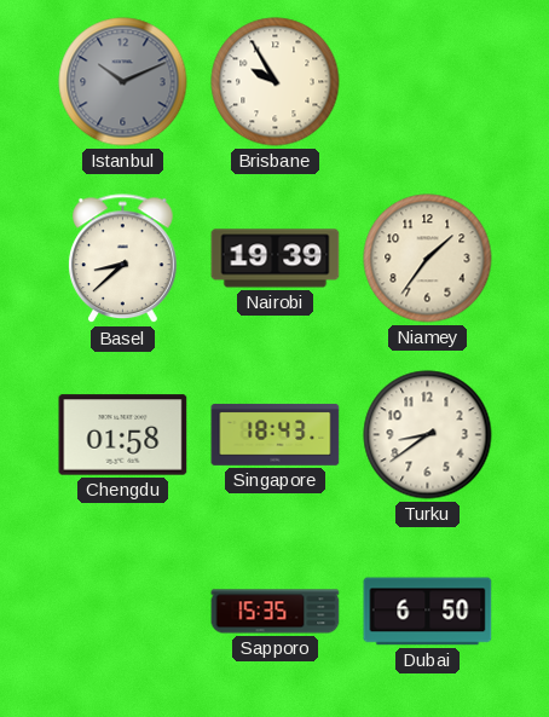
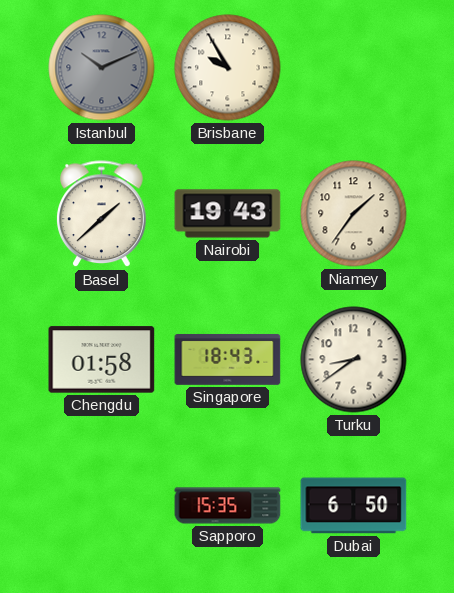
Basel: 8:38 -> 1:38
Nairobi: 19:39 -> 19:43
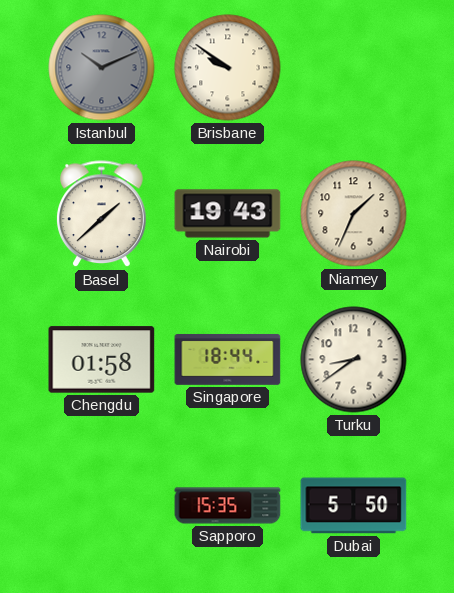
Brisbane: 9:55 -> 9:51
Niamey: 1:36 -> 1:34
Singapore: 18:43 -> 18:44
Dubai: 6:50 -> 5:50
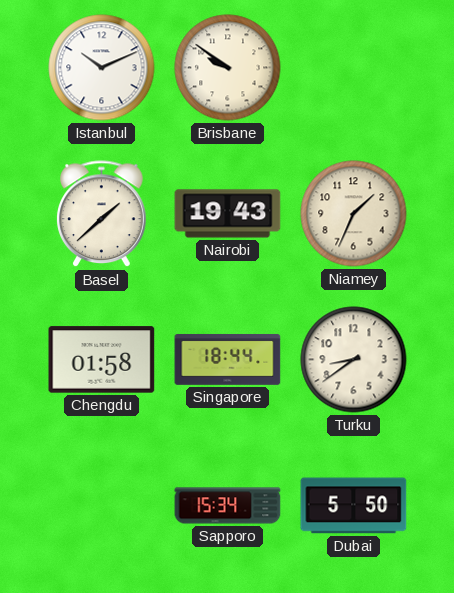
Istanbul dial: grey -> white
Sapporo: 15:35 -> 15:34
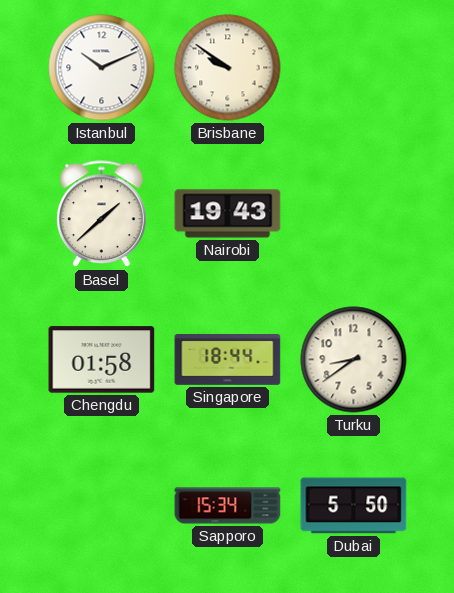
Niamey: 1:34 -> none
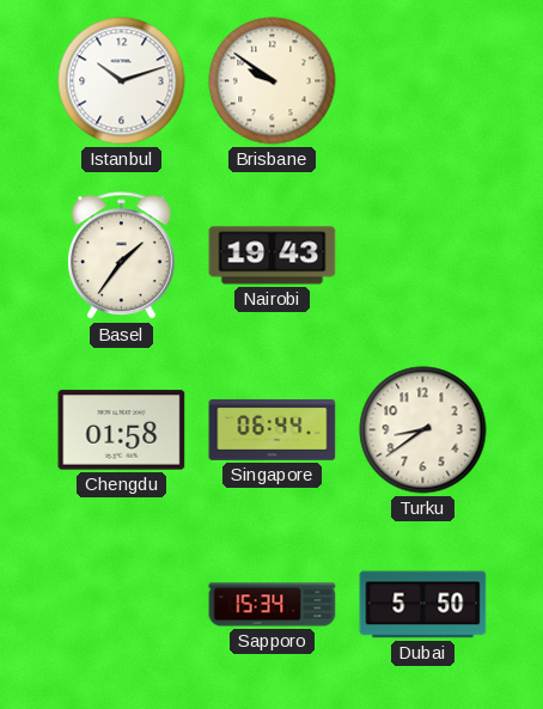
Istanbul: 10:11 -> 10:12
Basel: 1:38 -> 1:36
Singapore: 18:44 -> 06:44
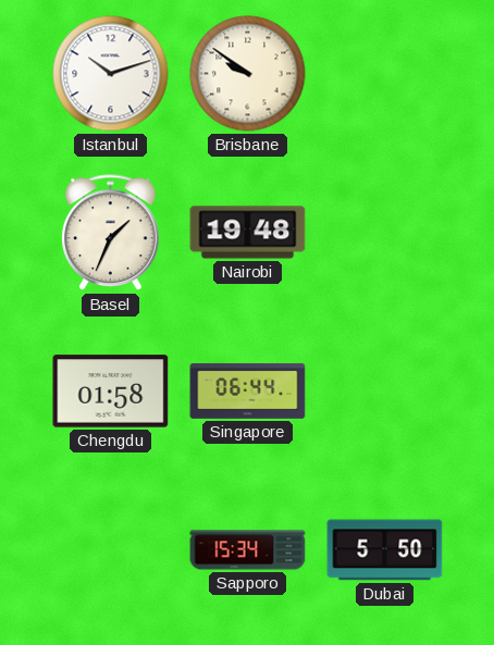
Basel: 1:36 -> 1:34
Nairobi: 19:43 -> 19:48
Turku: 8:39 -> none
